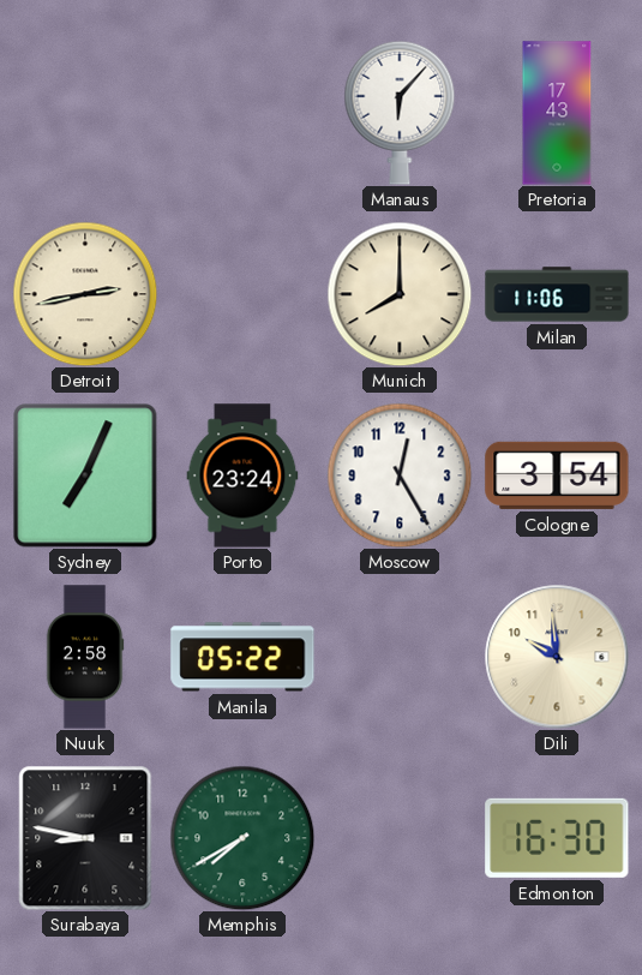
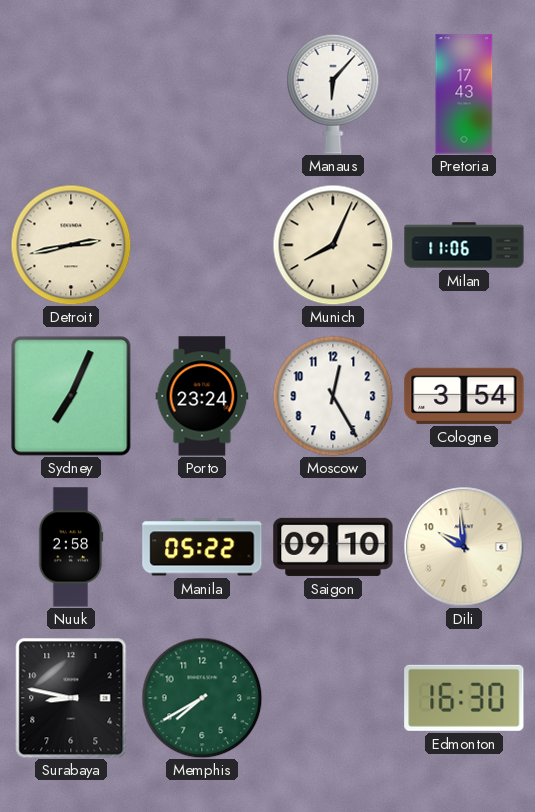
Munich: 8:00 -> 8:04
Saigon: none -> 09:10
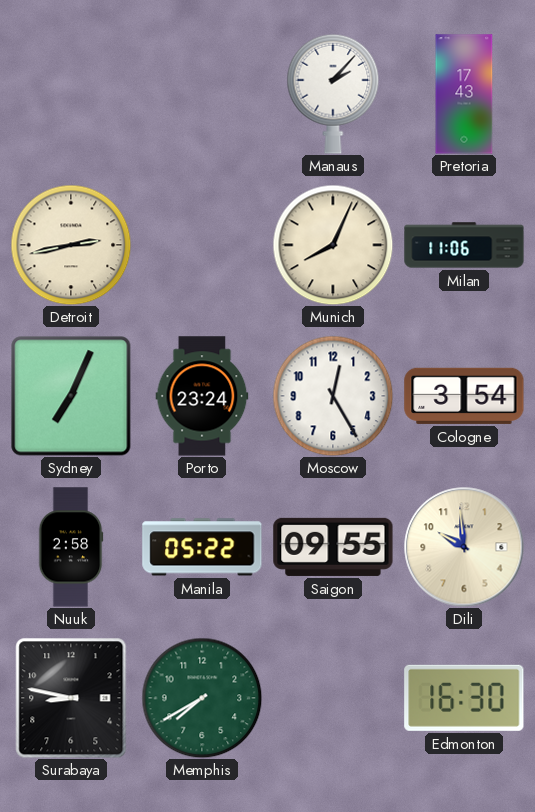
Manaus: 6:07 -> 2:07
Saigon: 09:10 -> 09:55
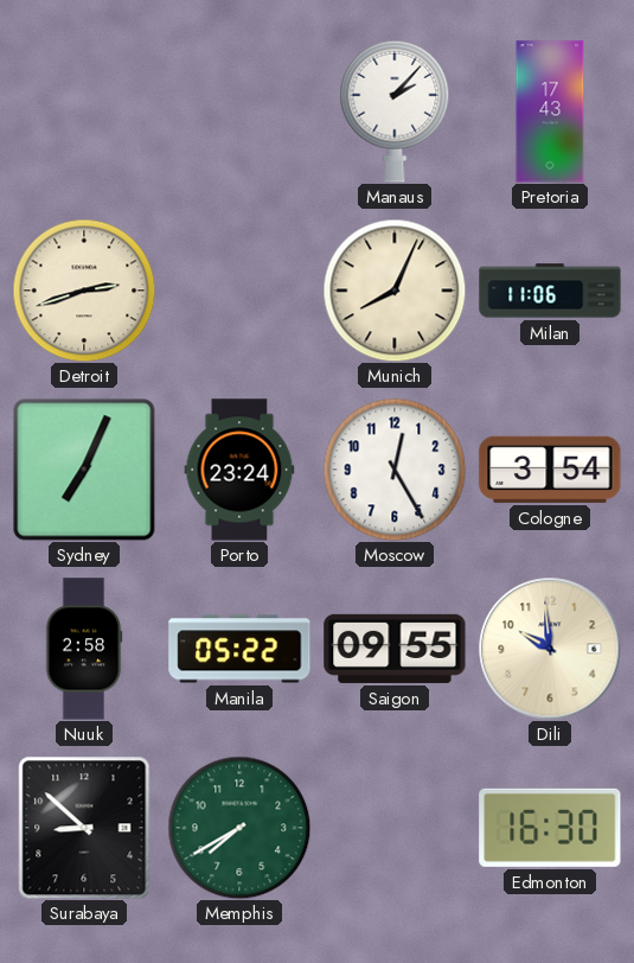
Detroit: 2:43 -> 2:42
Surabaya: 8:47 -> 8:52
